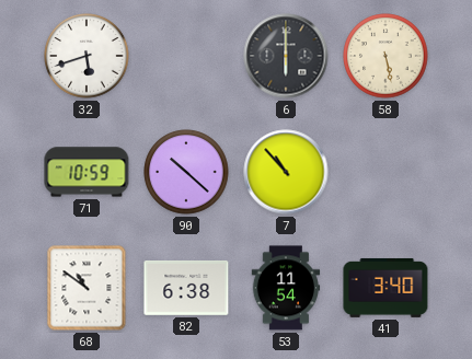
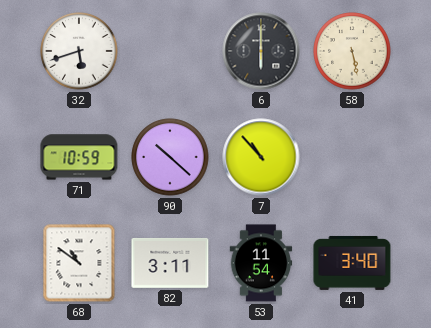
82: 6:38 -> 3:11
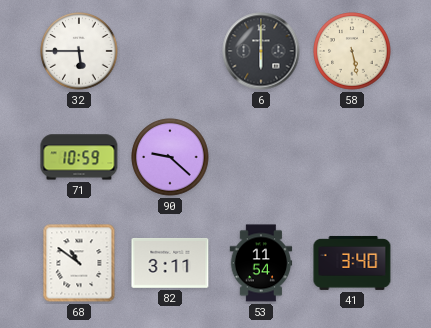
32: 5:42 -> 5:45
90: 10:22 -> 9:22
7: 10:53 -> none
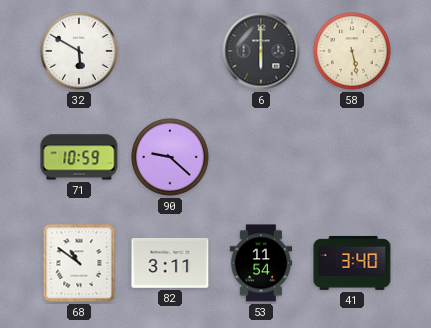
32: 5:45 -> 5:50
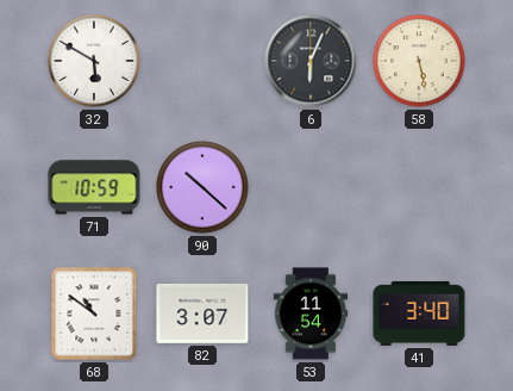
6: 6:00 -> 6:04
90: 9:22 -> 10:22
82: 3:11 -> 3:07
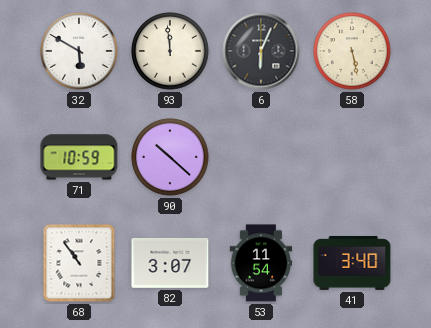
93: none -> 11:59
68: 10:51 -> 10:54
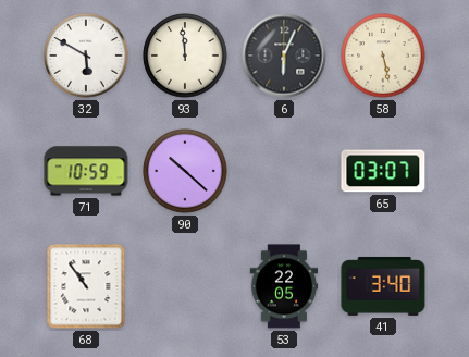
65: none -> 03:07
82: 3:07 -> none
53: 11:54 -> 22:05
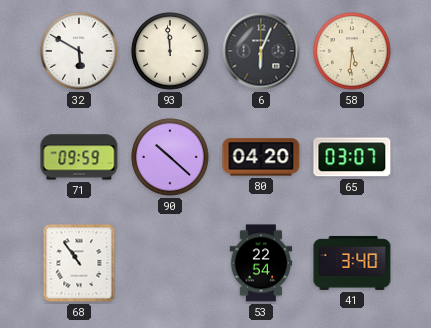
58: 5:28 -> 5:31
71: 10:59 -> 09:59
80: none -> 04:20
53: 22:05 -> 22:54
